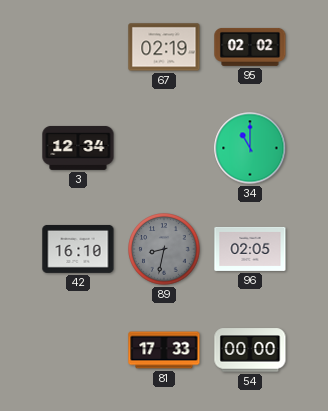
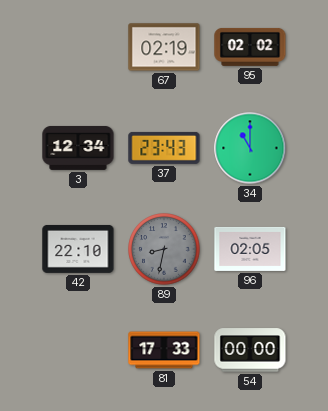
37: none -> 23:43
42: 16:10 -> 22:10
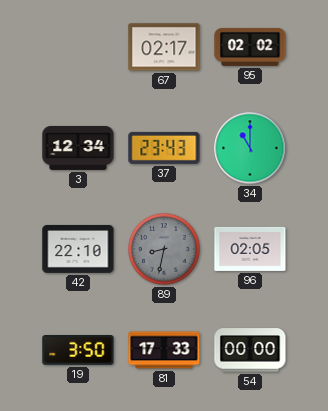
67: 02:19 -> 02:17
19: none -> 3:50
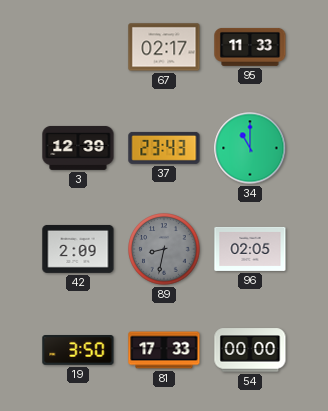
95: 02:02 -> 11:33
3: 12:34 -> 12:39
42: 22:10 -> 2:09
